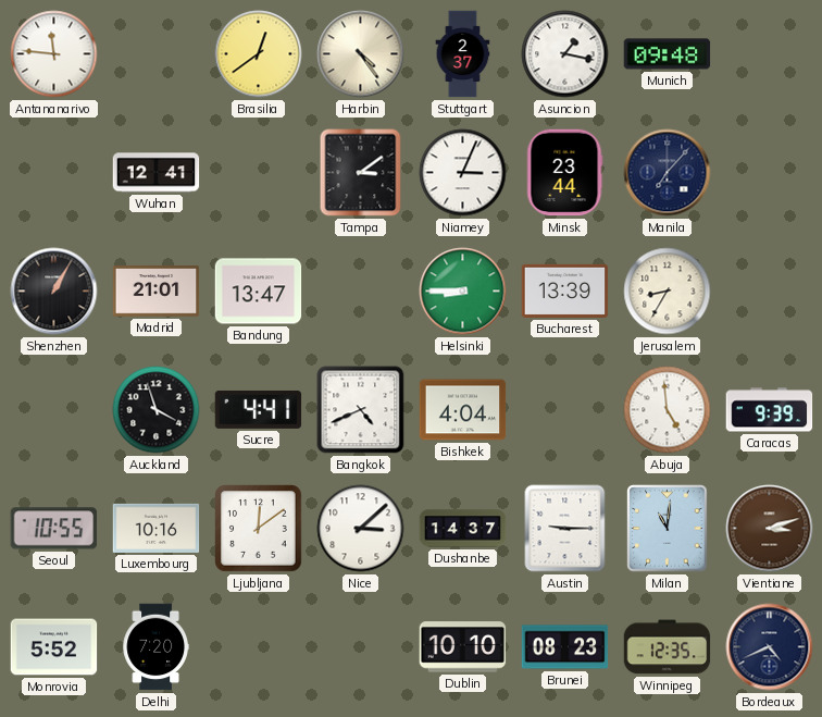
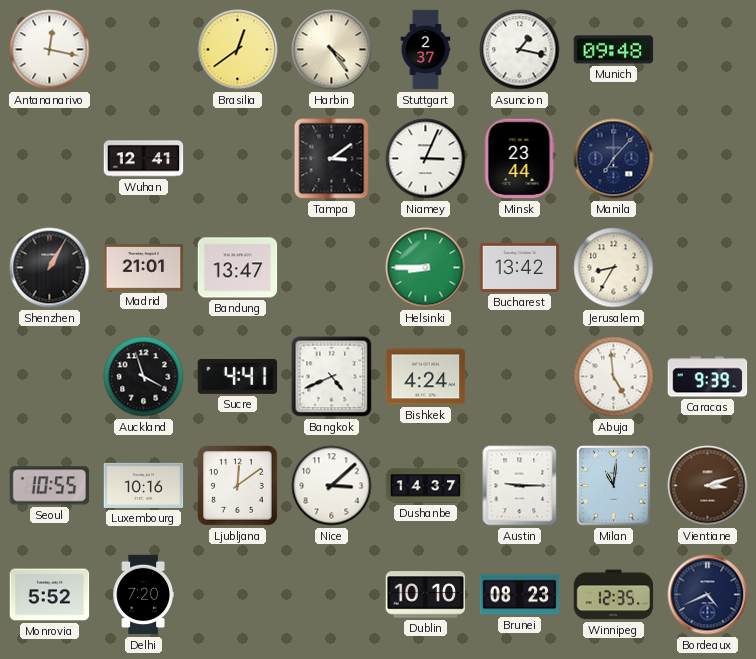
Antananarivo: 11:46 -> 12:17
Bucharest: 13:39 -> 13:42
Bishkek: 4:04 -> 4:24
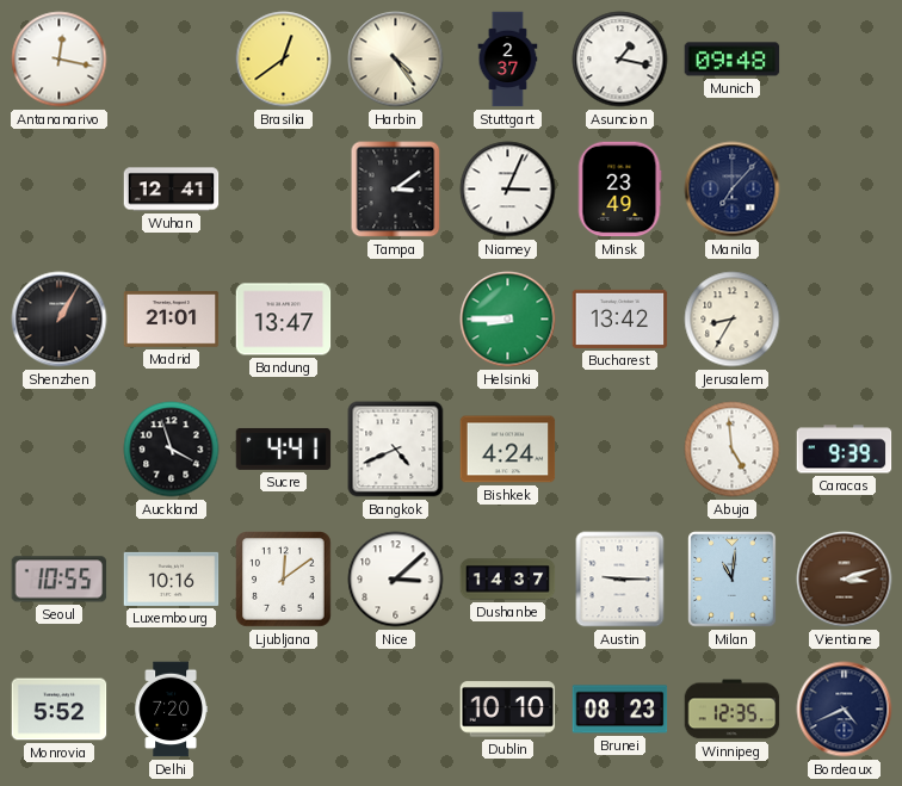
Minsk: 23:44 -> 23:49
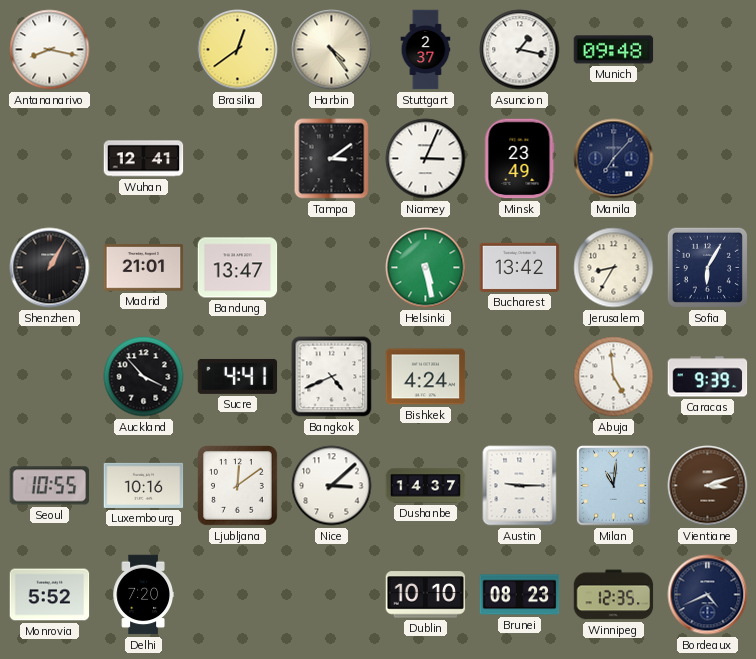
Antananarivo: 12:17 -> 8:17
Helsinki: 8:45 -> 5:28
Sofia: none -> 6:05
Auckland: 3:57 -> 3:53
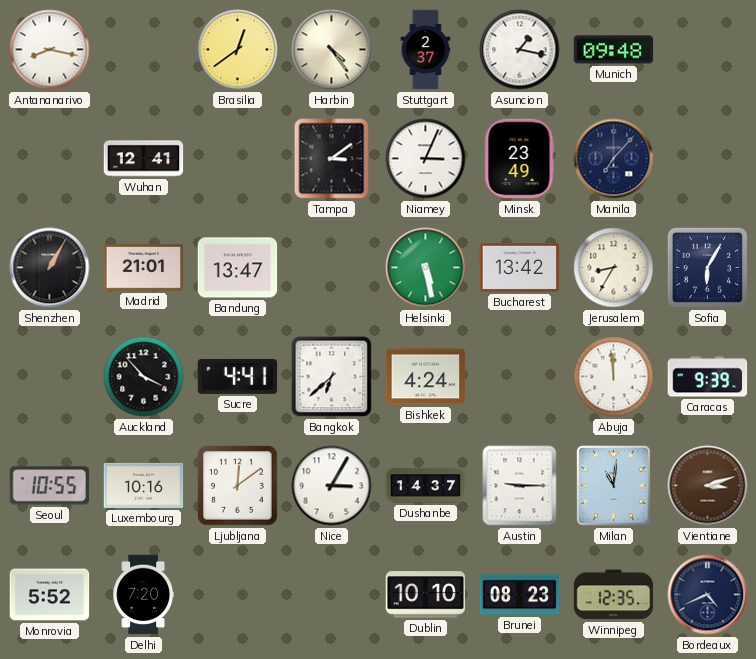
Bangkok: 4:41 -> 6:38
Abuja: 4:59 -> 11:59
Nice: 3:08 -> 3:05
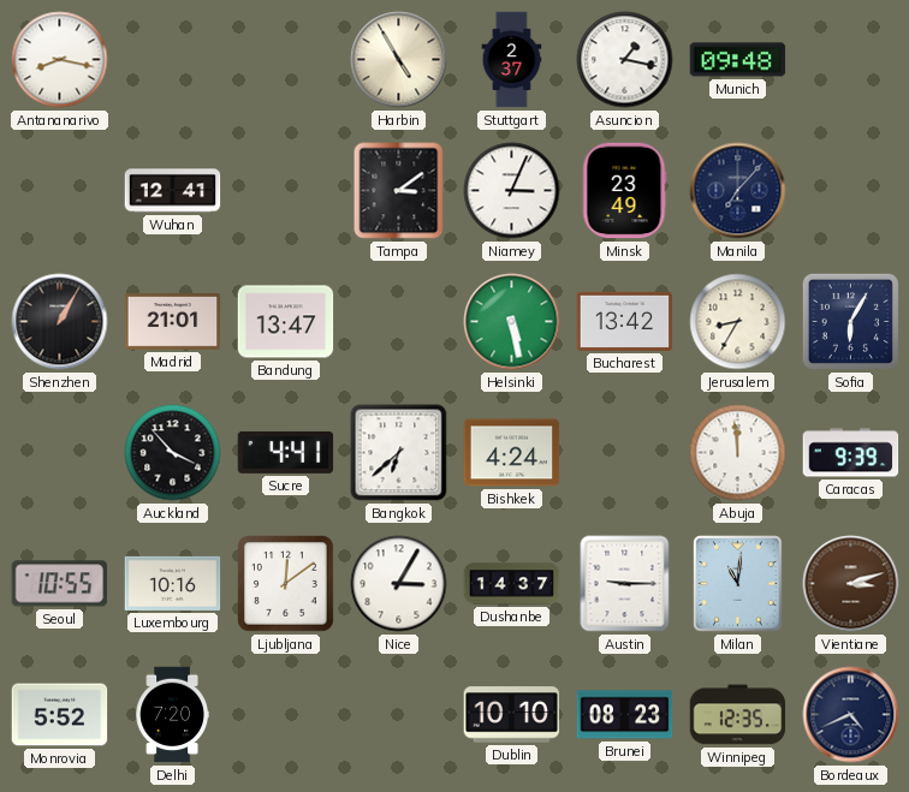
Brasilia: 12:39 -> none
Harbin: 4:24 -> 4:55
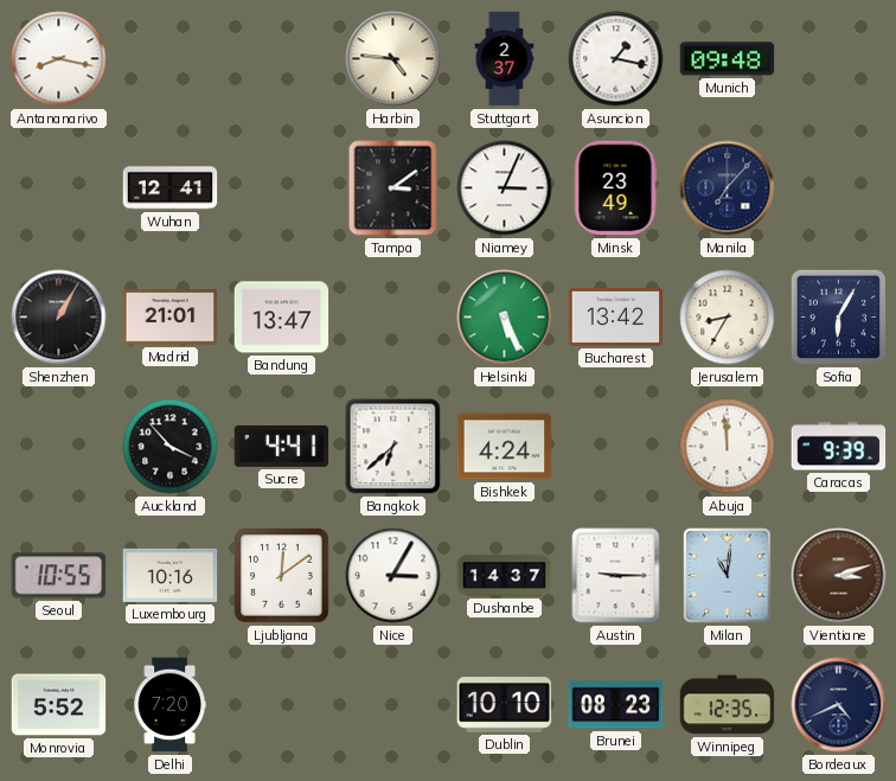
Harbin: 4:55 -> 4:46
Helsinki: 5:28 -> 5:26
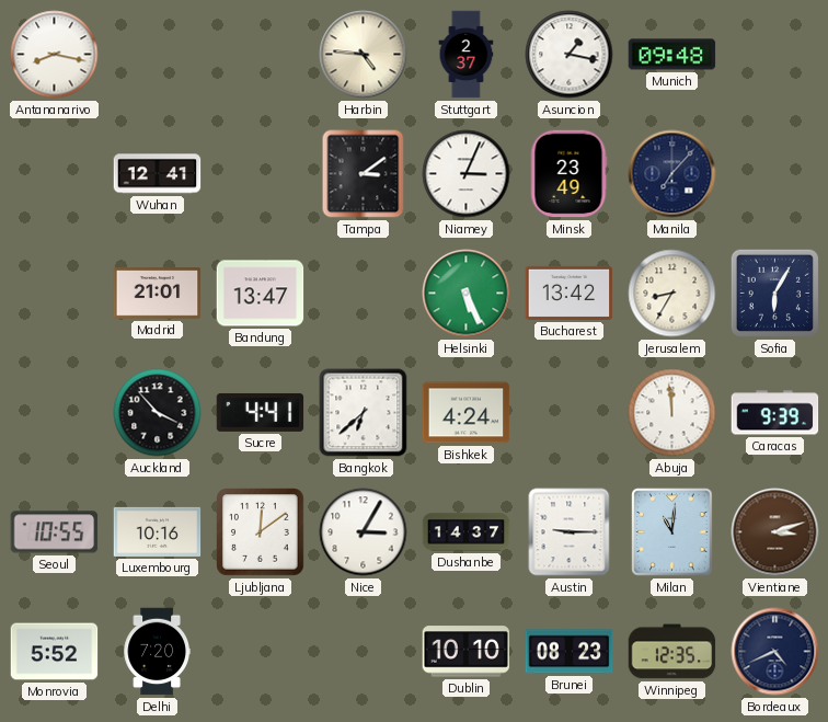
Shenzhen: 1:05 -> none
